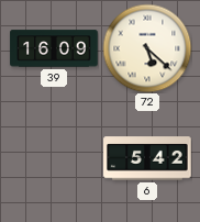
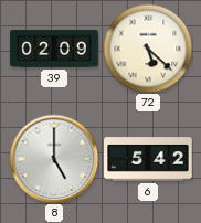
39: 16:09 -> 02:09
8: none -> 5:00
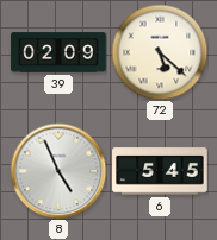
8: 5:00 -> 4:56
6: 5:42 -> 5:45
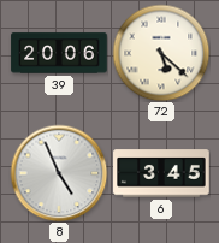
39: 02:09 -> 20:06
6: 5:45 -> 3:45
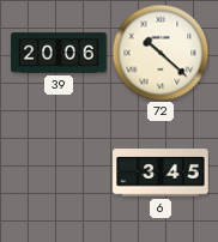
72: 5:22 -> 10:22
8: 4:56 -> none
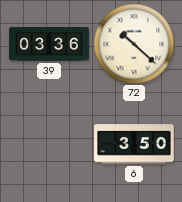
39: 20:06 -> 03:36
6: 3:45 -> 3:50
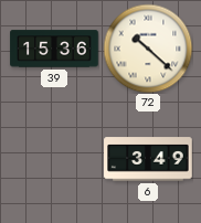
39: 03:36 -> 15:36
6: 3:50 -> 3:49
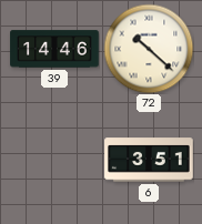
39: 15:36 -> 14:46
6: 3:49 -> 3:51
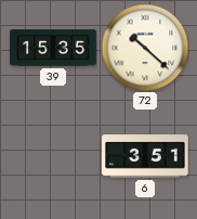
39: 14:46 -> 15:35
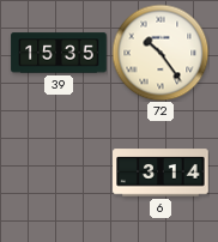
72: 10:22 -> 10:24
6: 3:51 -> 3:14
